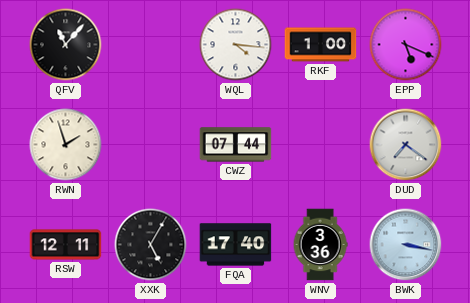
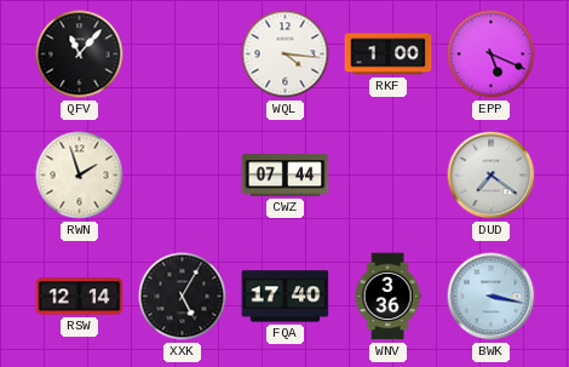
RSW: 12:11 -> 12:14
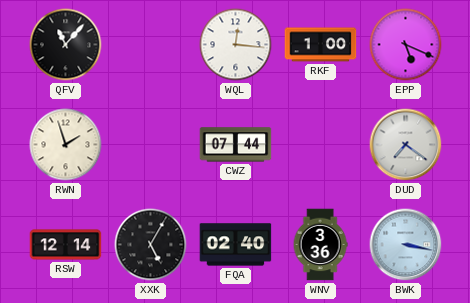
WQL: 4:16 -> 12:16
FQA: 17:40 -> 02:40
